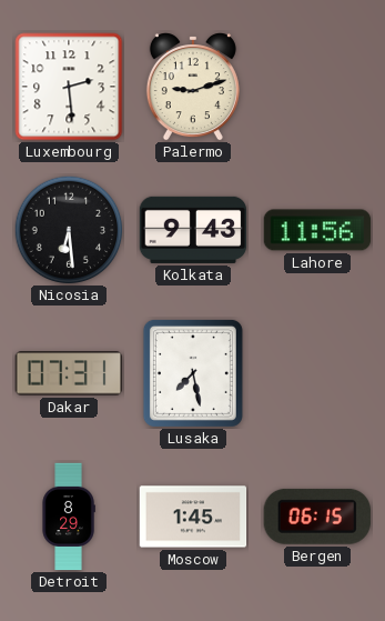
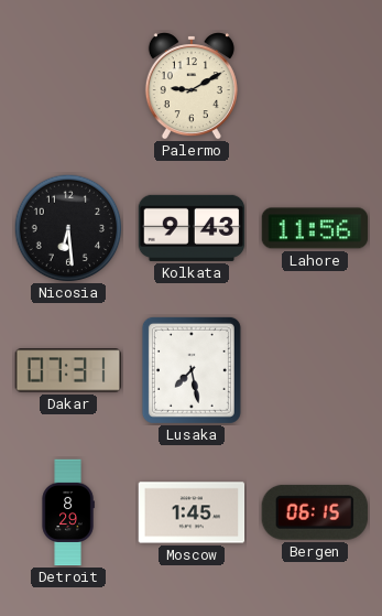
Luxembourg: 2:29 -> none
Palermo: 9:12 -> 9:10
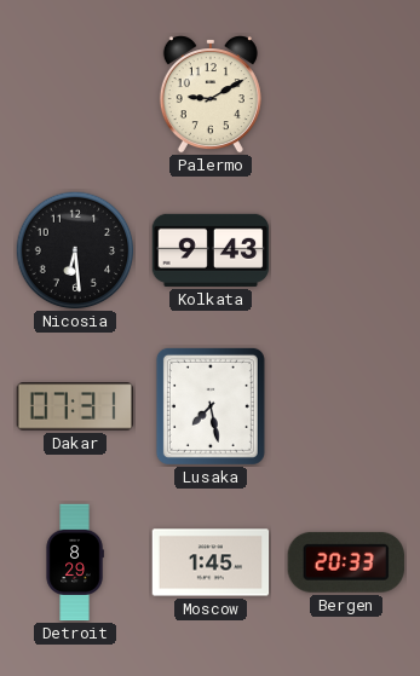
Lahore: 11:56 -> none
Bergen: 06:15 -> 20:33
